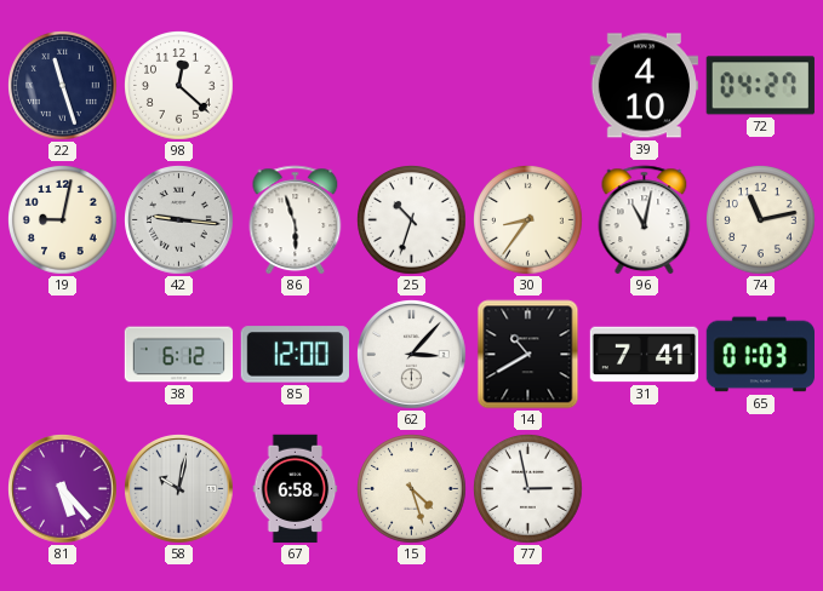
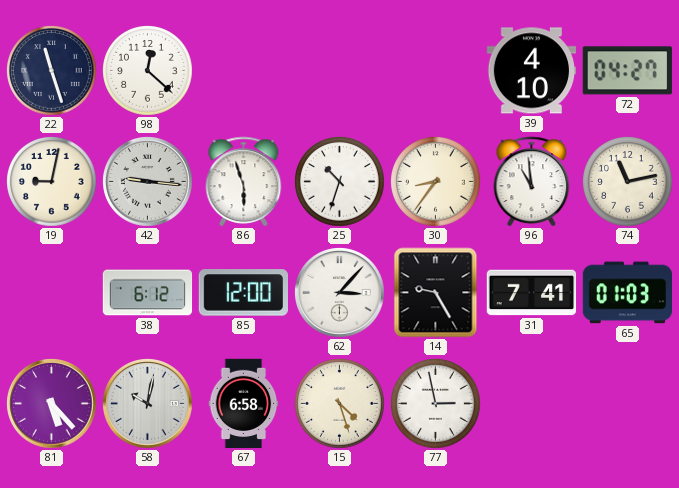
96: 11:02 -> 10:59
14: 10:40 -> 9:25
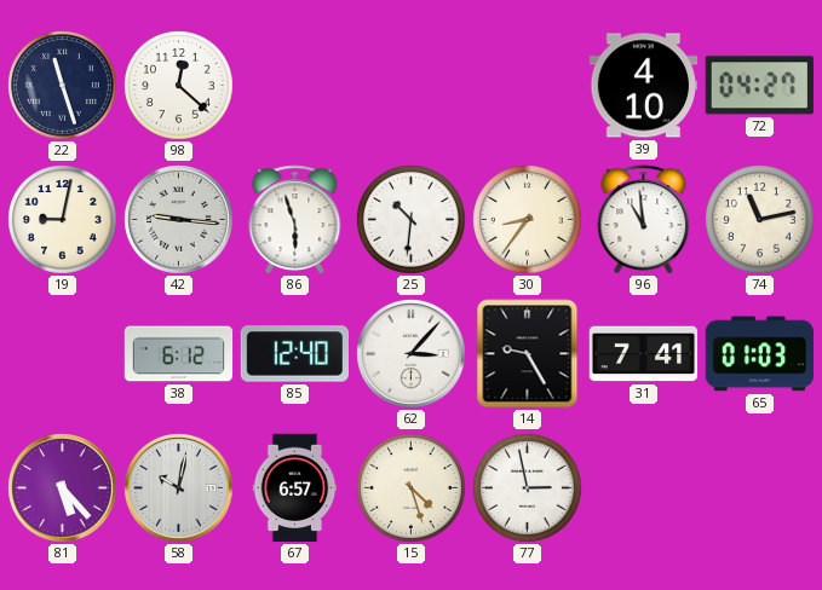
25: 10:33 -> 10:31
85: 12:00 -> 12:40
67: 6:58 -> 6:57
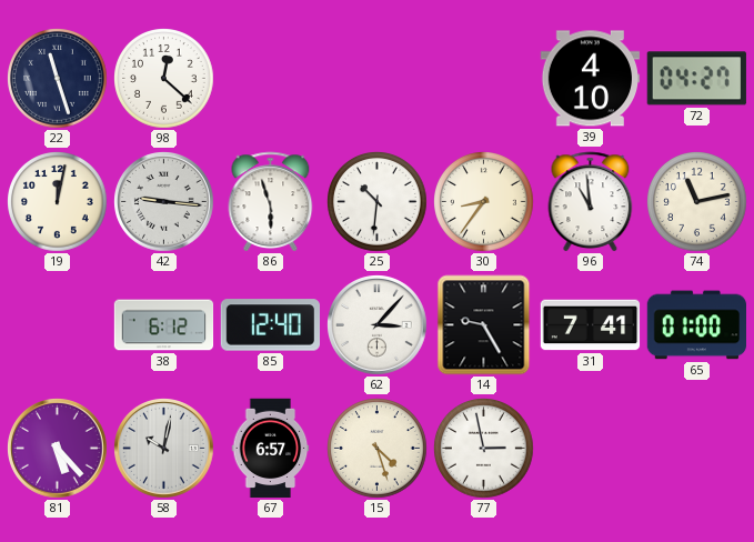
19: 9:02 -> 12:02
65: 01:03 -> 01:00
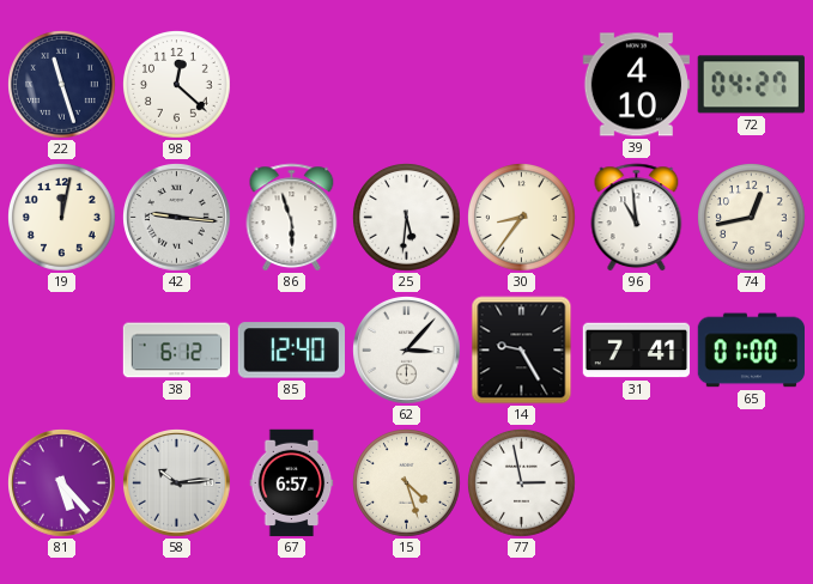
25: 10:31 -> 5:31
74: 11:13 -> 12:43
58: 10:02 -> 10:14
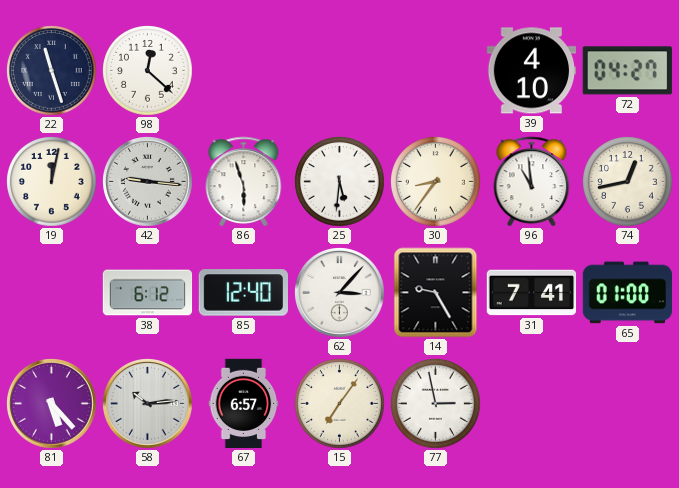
15: 4:27 -> 7:06
